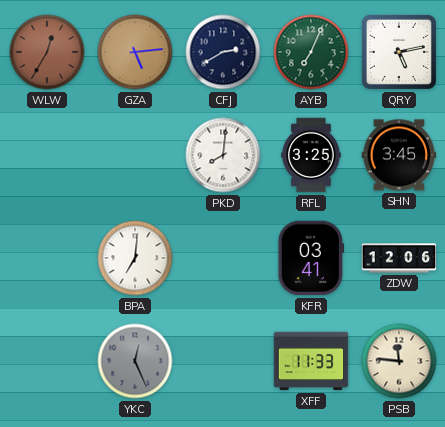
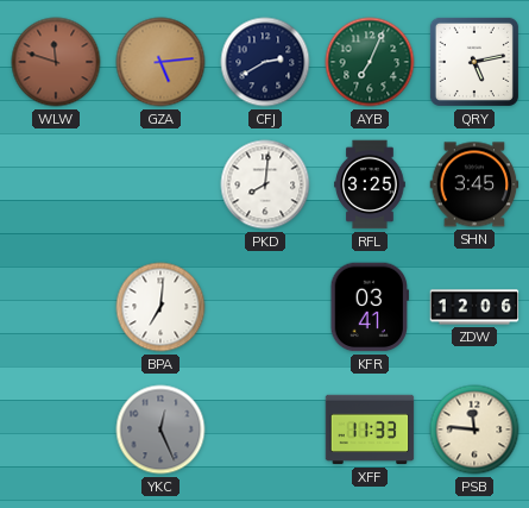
WLW: 12:35 -> 11:48
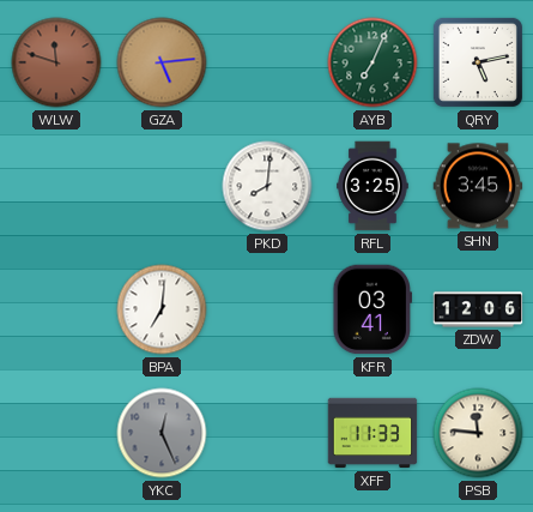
CFJ: 2:40 -> none
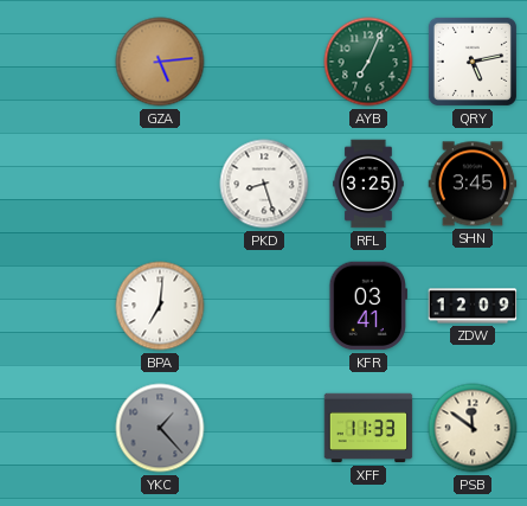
WLW: 11:48 -> none
PKD: 8:01 -> 8:27
ZDW: 12:06 -> 12:09
YKC: 12:26 -> 1:23
PSB: 11:46 -> 11:51
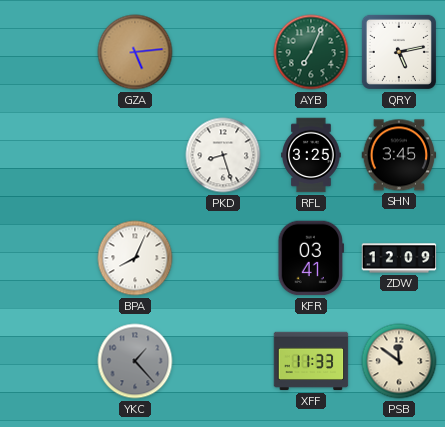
BPA: 7:01 -> 8:04
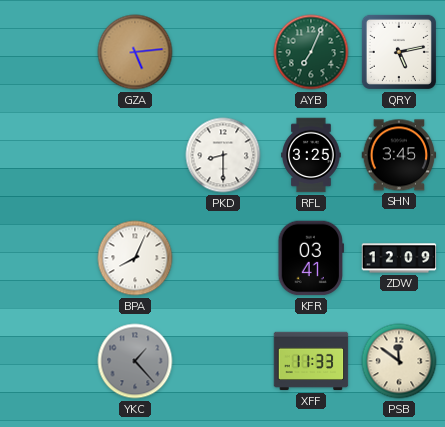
PKD: 8:27 -> 8:30
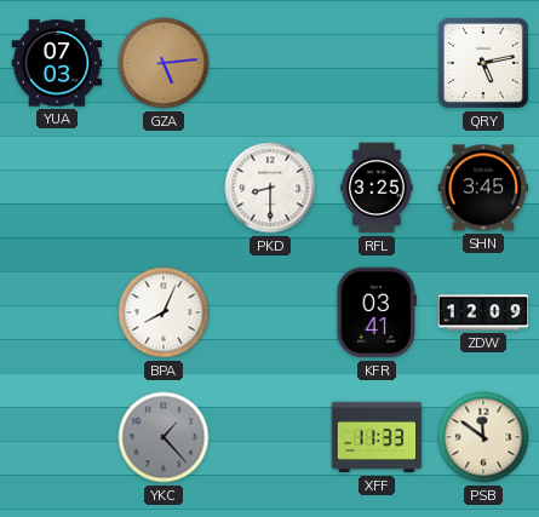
YUA: none -> 07:03
AYB: 7:04 -> none
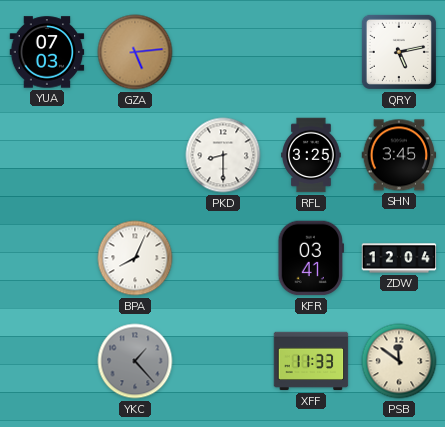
ZDW: 12:09 -> 12:04
